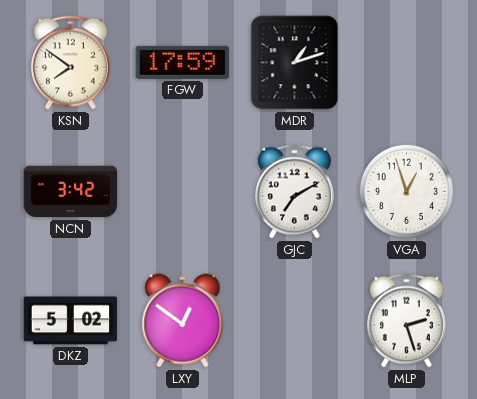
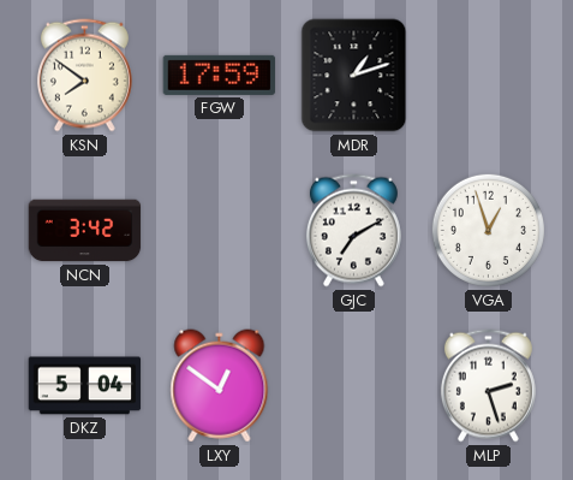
DKZ: 5:02 -> 5:04
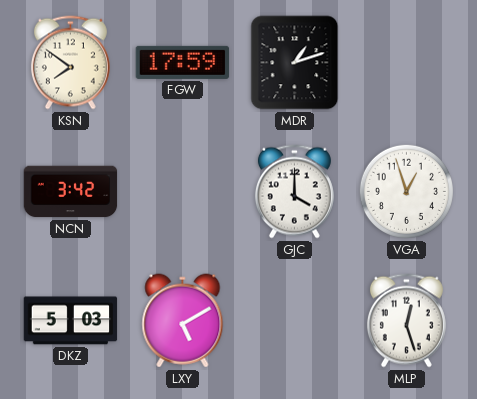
GJC: 7:10 -> 4:00
DKZ: 5:04 -> 5:03
LXY: 12:51 -> 5:10
MLP: 2:27 -> 12:27
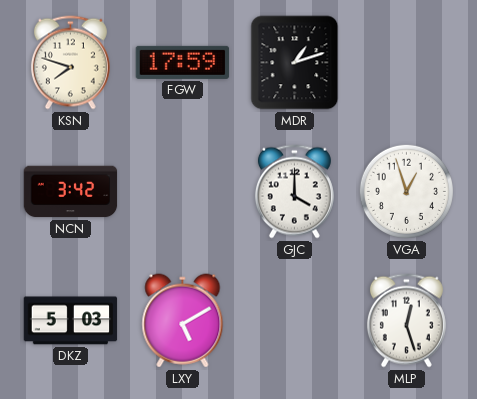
KSN: 7:51 -> 7:48
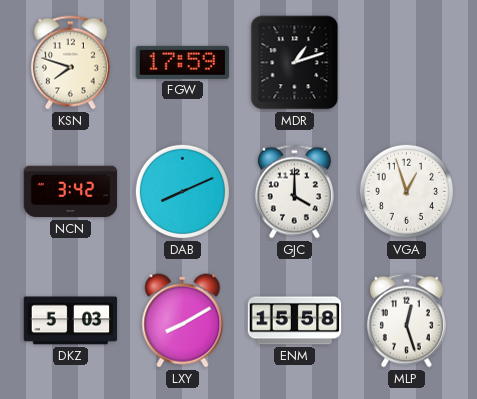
DAB: none -> 8:11
LXY: 5:10 -> 8:10
ENM: none -> 15:58
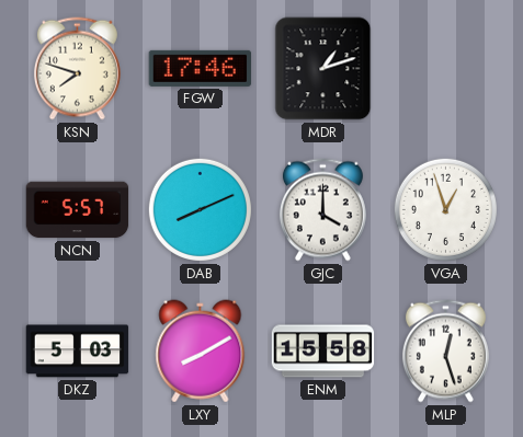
FGW: 17:59 -> 17:46
NCN: 3:42 -> 5:57
